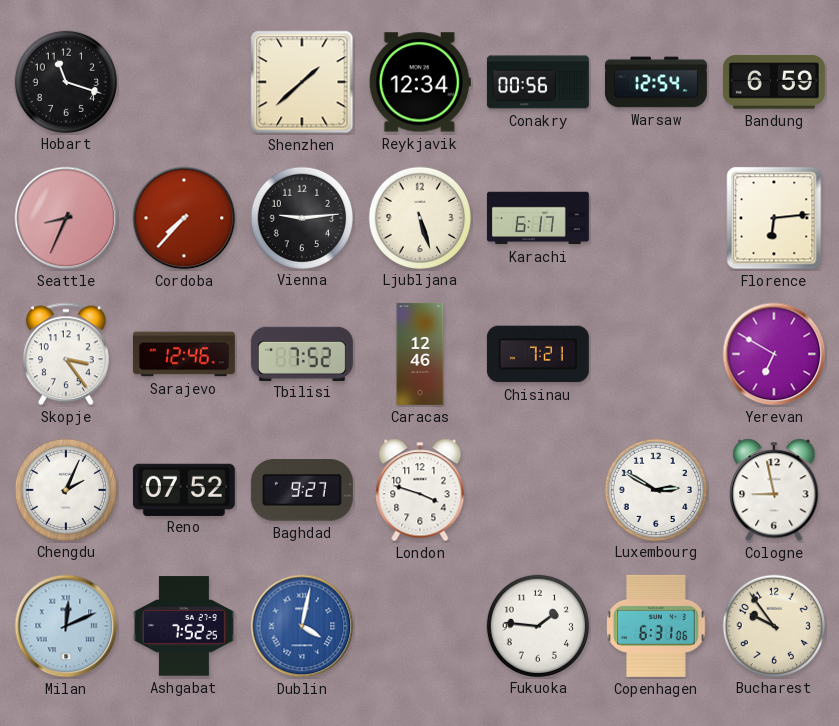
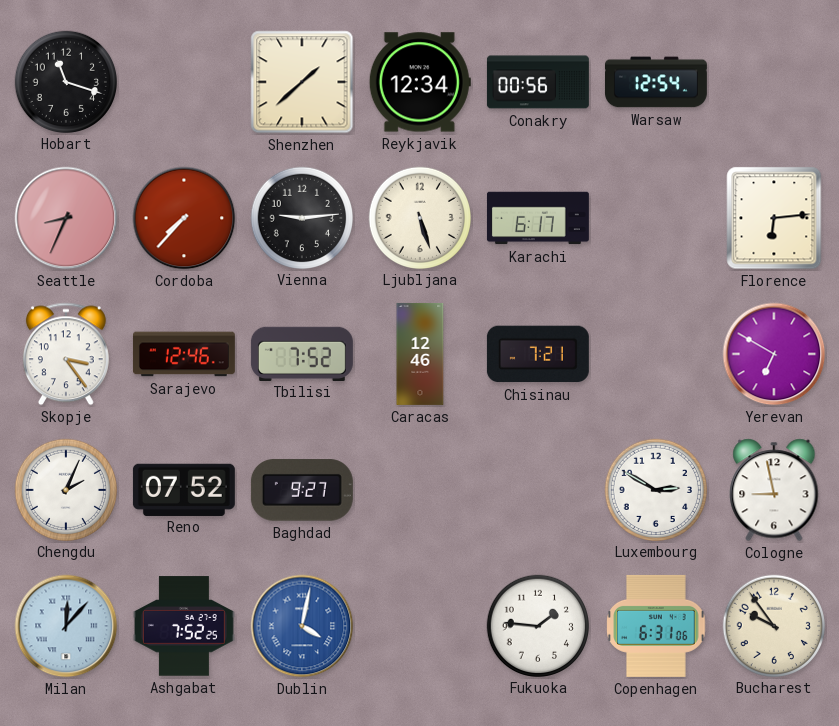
Bandung: 6:59 -> none
London: 3:48 -> none
Milan: 12:11 -> 12:07
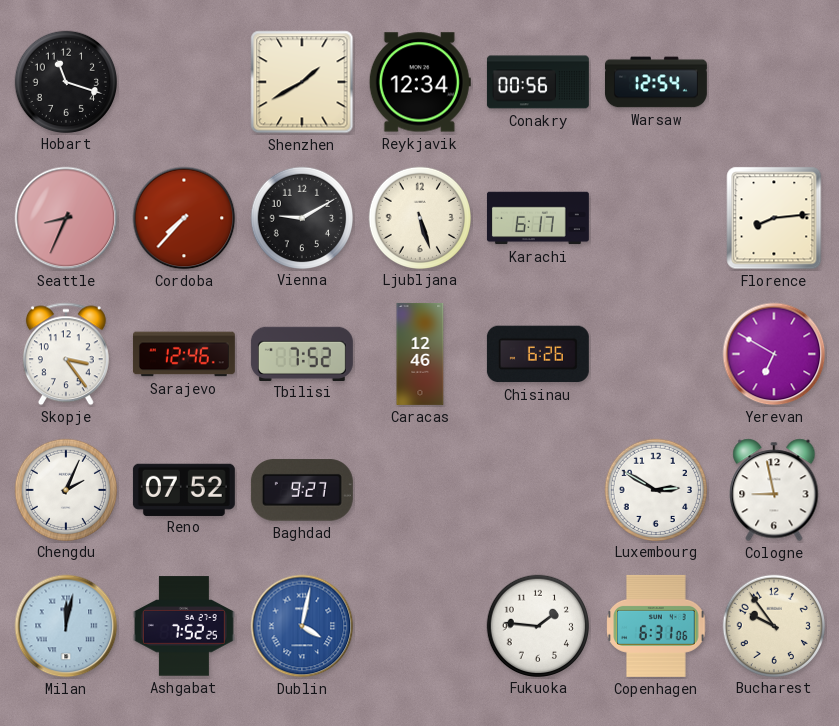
Shenzhen: 1:38 -> 1:40
Vienna: 9:14 -> 9:10
Florence: 6:14 -> 8:14
Chisinau: 7:21 -> 6:26
Milan: 12:07 -> 12:02
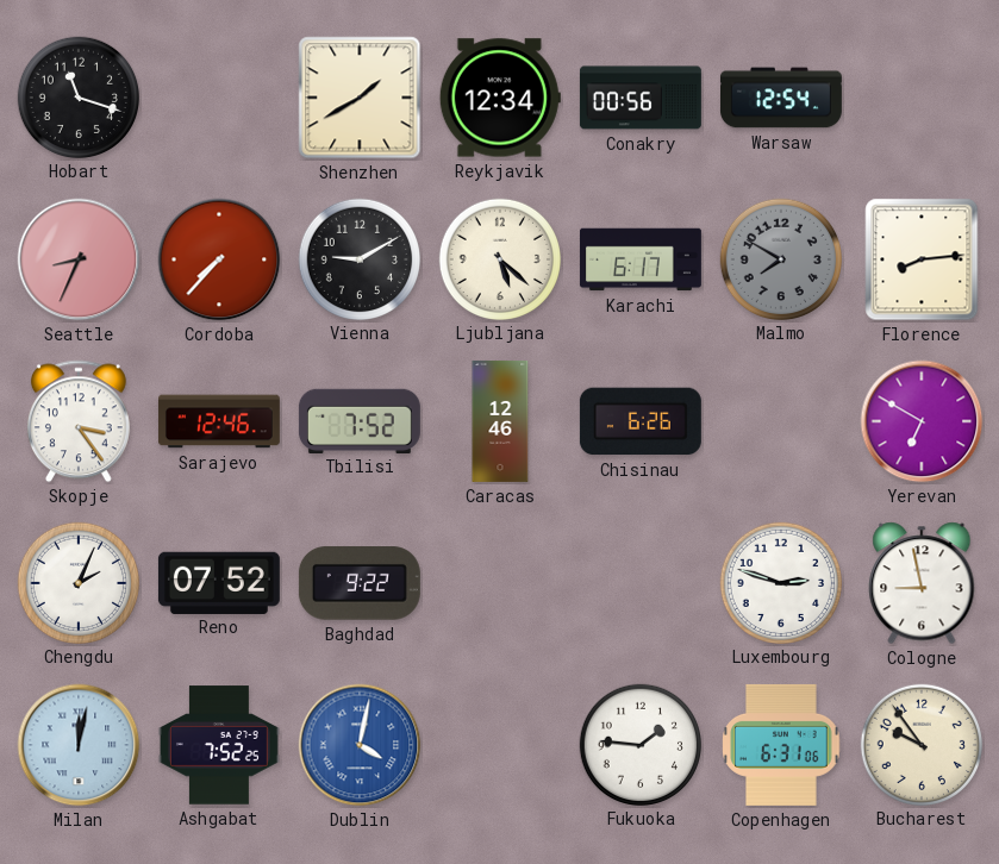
Ljubljana: 5:27 -> 5:22
Malmo: none -> 7:50
Baghdad: 9:27 -> 9:22
Luxembourg: 2:50 -> 2:48
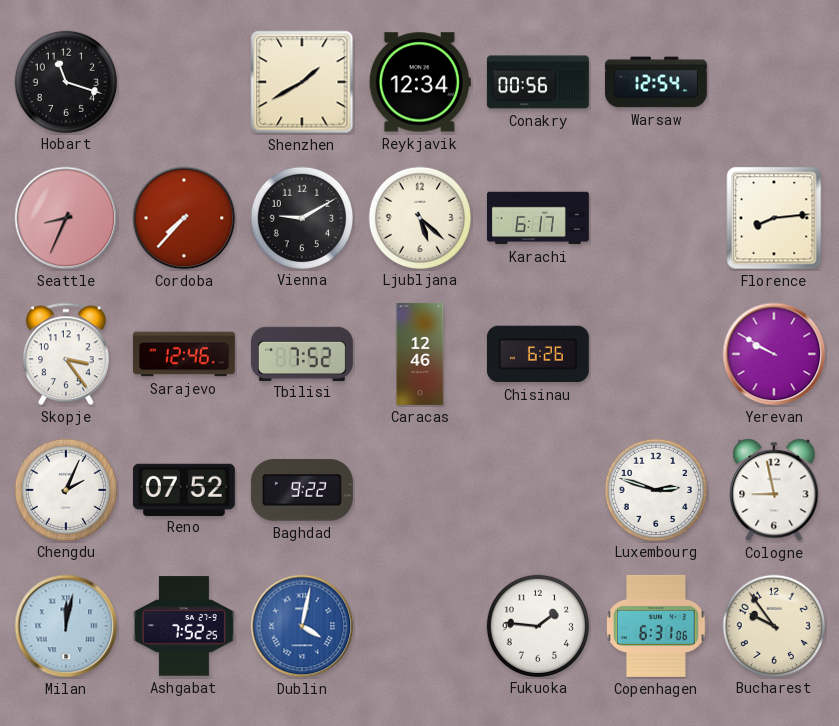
Malmo: 7:50 -> none
Yerevan: 6:50 -> 9:50
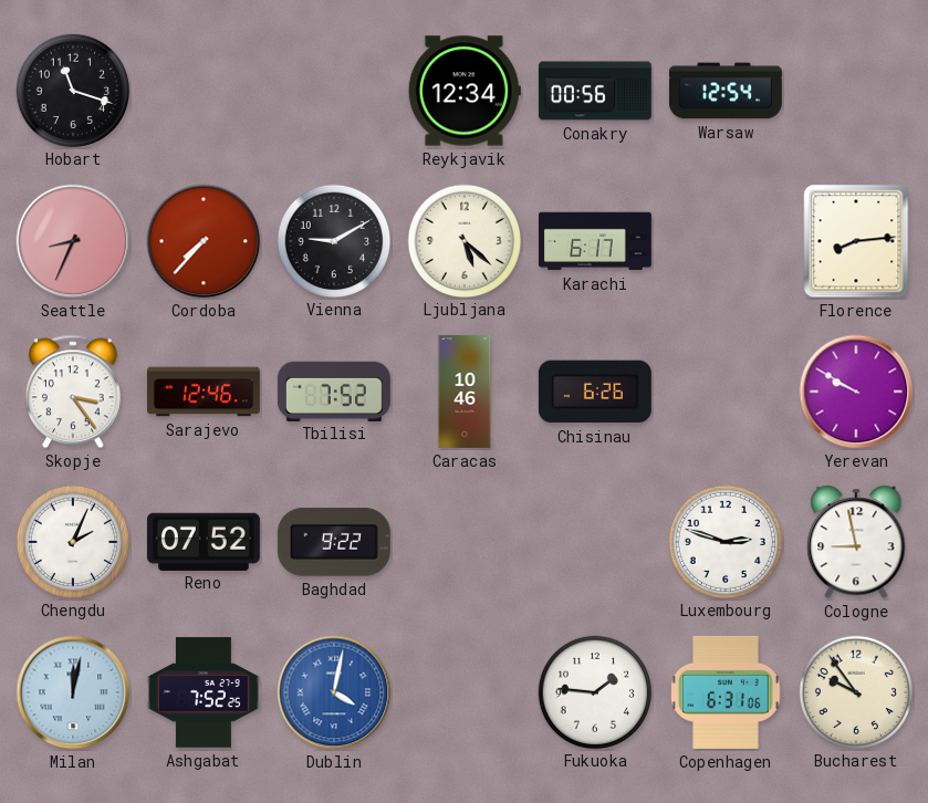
Shenzhen: 1:40 -> none
Caracas: 12:46 -> 10:46
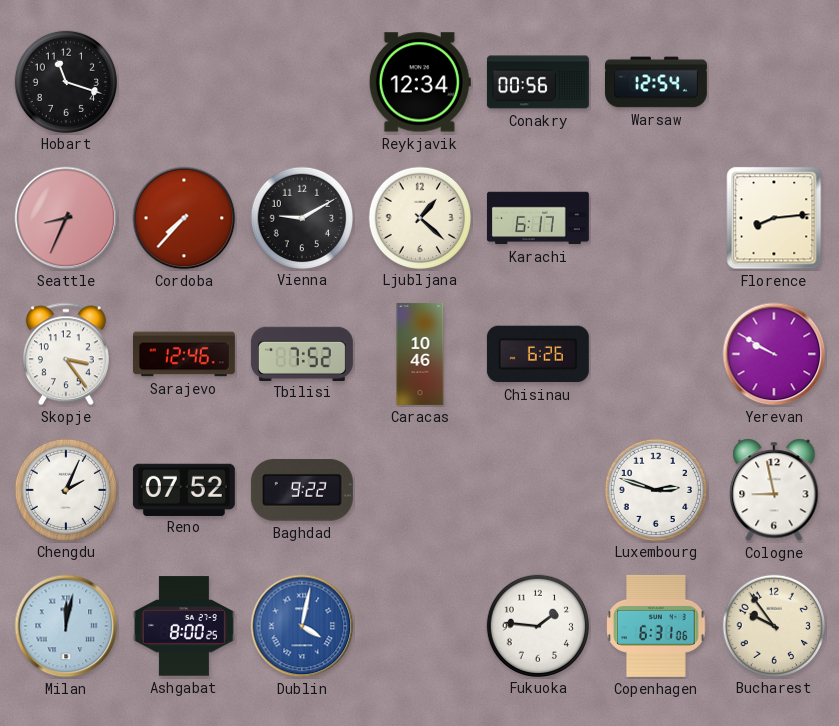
Ljubljana: 5:22 -> 1:22
Ashgabat: 7:52 -> 8:00
